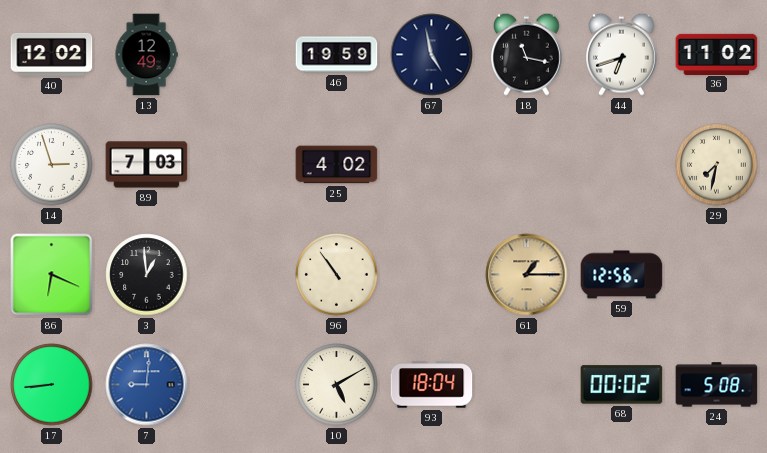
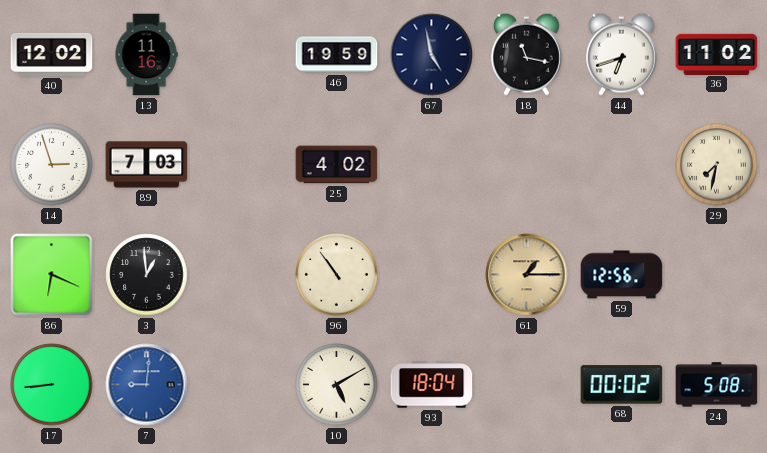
13: 12:49 -> 11:16
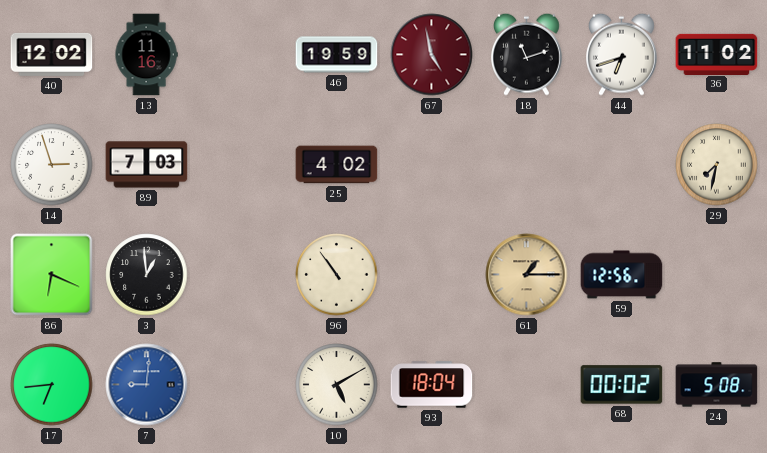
67 dial: navy -> burgundy
18: 11:17 -> 11:12
17: 8:44 -> 6:44
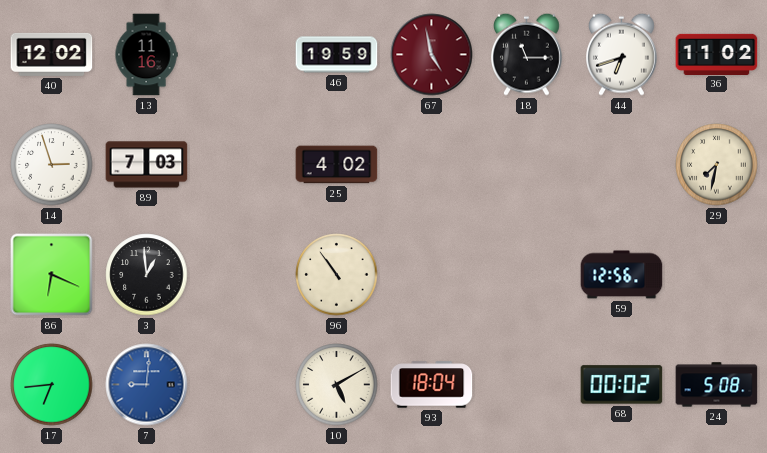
18: 11:12 -> 11:15
61: 1:15 -> none
